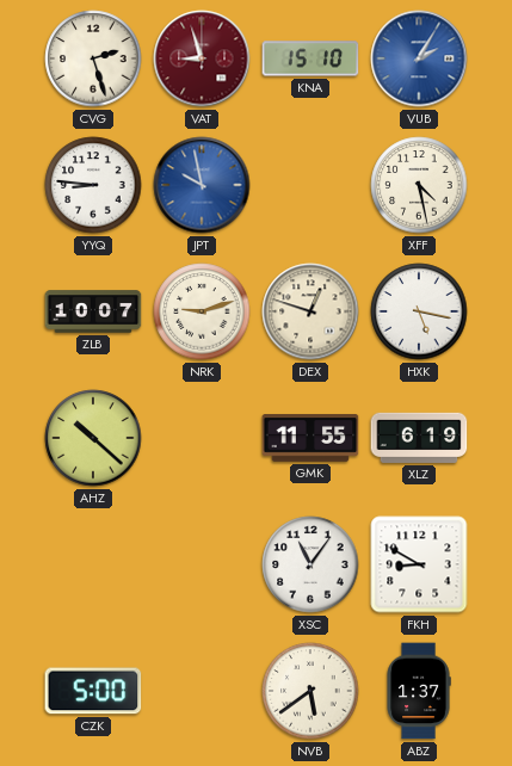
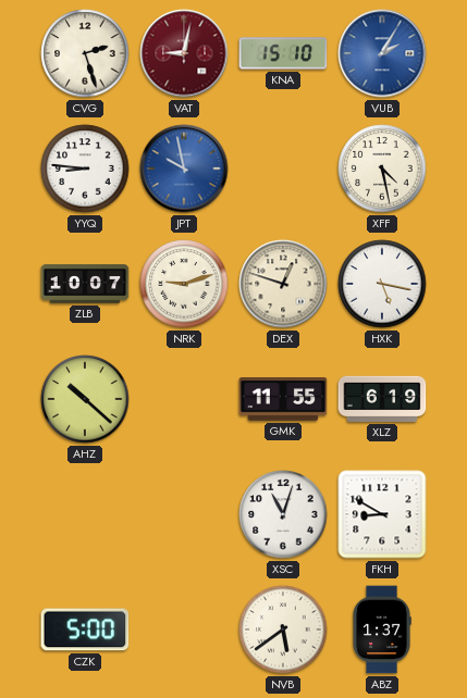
VAT: 8:57 -> 9:02
XSC: 11:06 -> 11:03
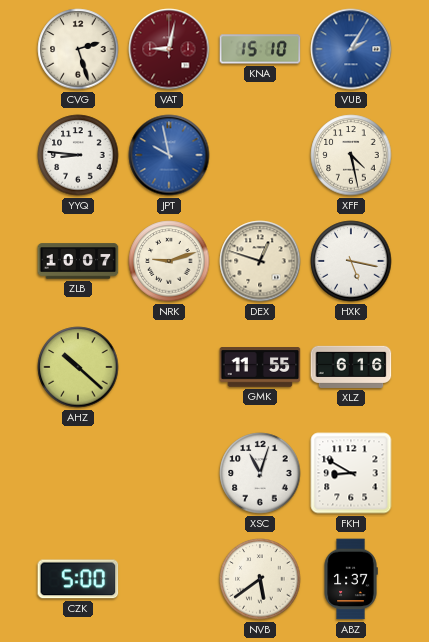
XLZ: 6:19 -> 6:16
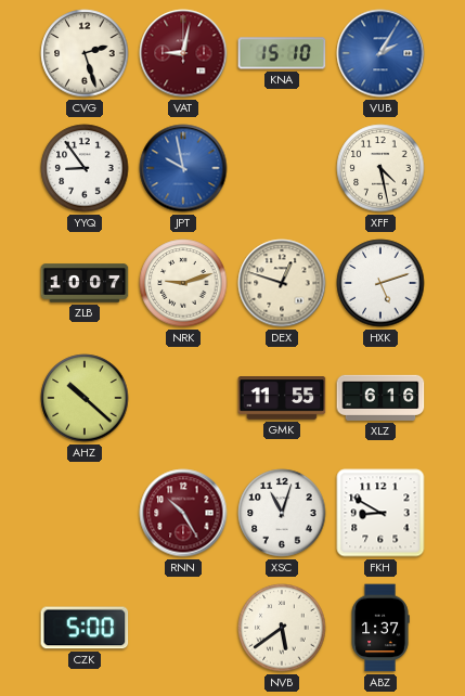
YYQ: 8:46 -> 8:54
HXK: 5:17 -> 5:12
RNN: none -> 10:25
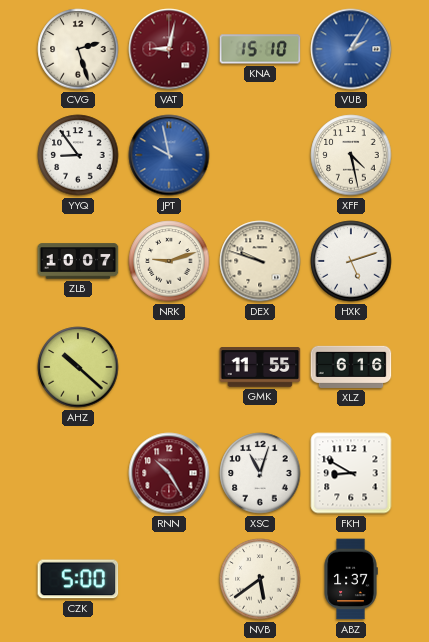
DEX: 12:48 -> 9:48
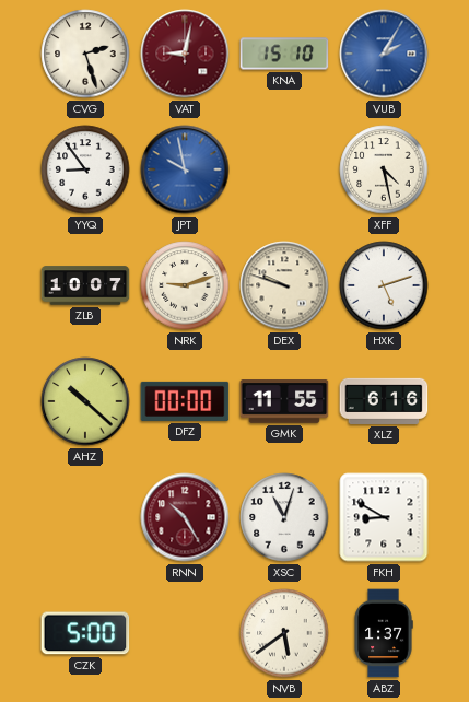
DFZ: none -> 00:00
